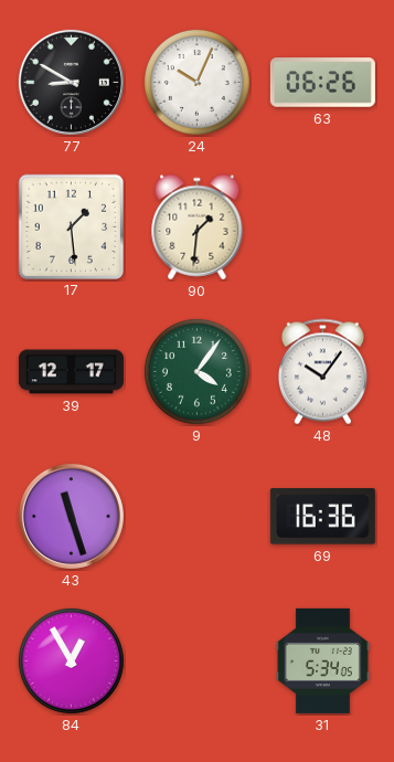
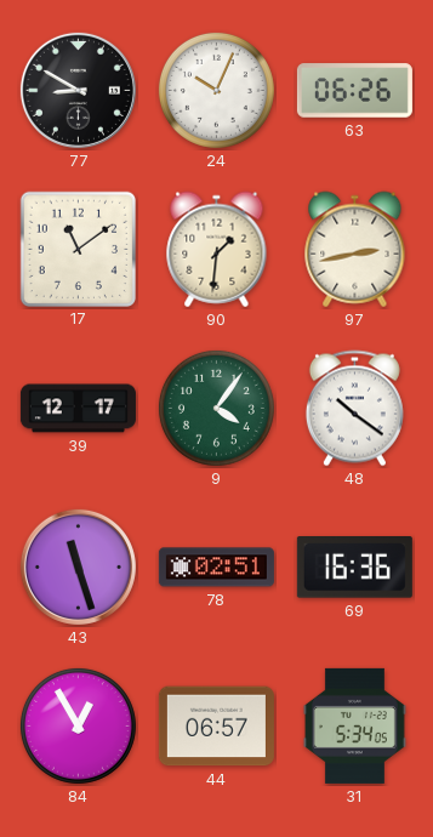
17: 1:29 -> 11:09
97: none -> 2:43
48: 10:06 -> 10:21
78: none -> 02:51
44: none -> 06:57
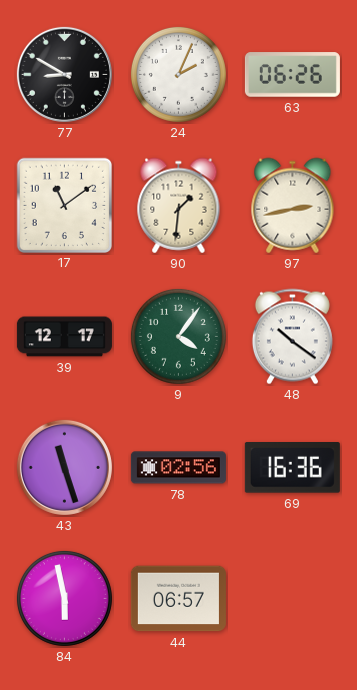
24: 10:04 -> 2:04
78: 02:51 -> 02:56
84: 12:55 -> 5:58
31: 5:34 -> none
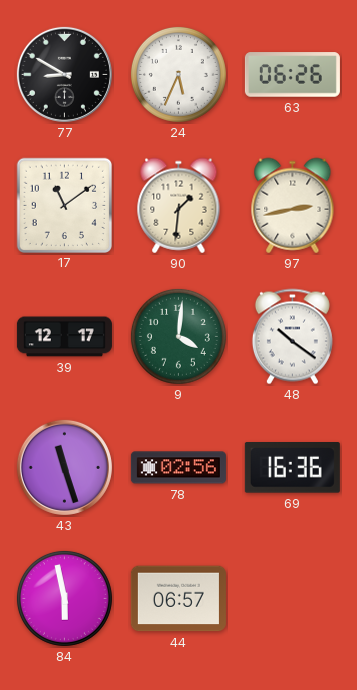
24: 2:04 -> 5:34
9: 4:06 -> 4:01
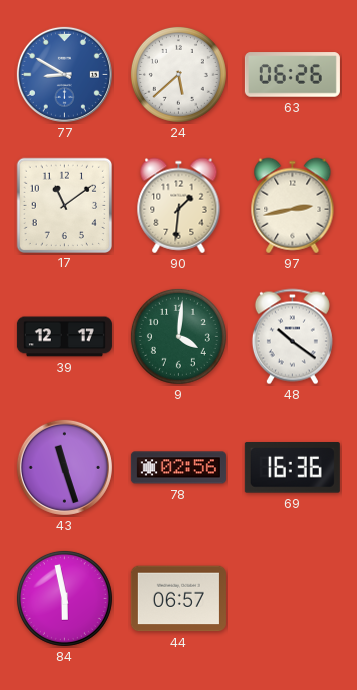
77 dial: black -> blue
24: 5:34 -> 5:38
